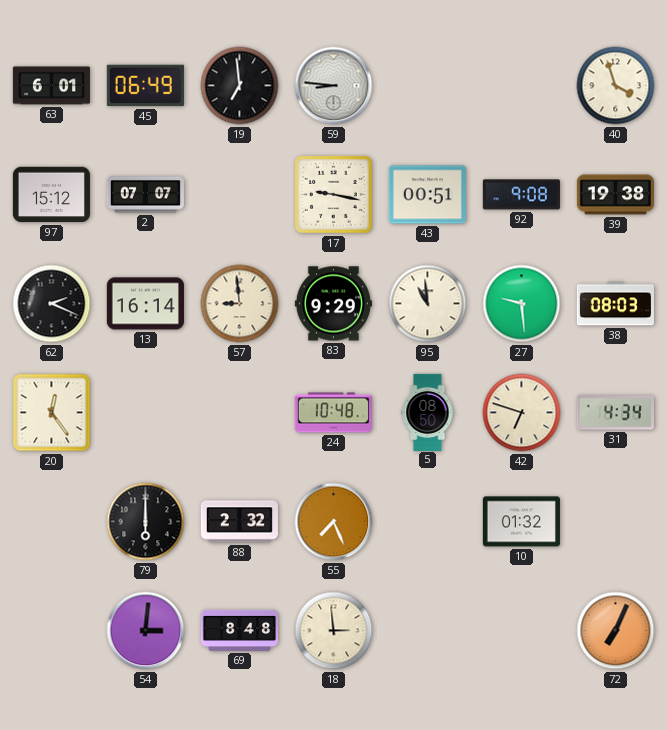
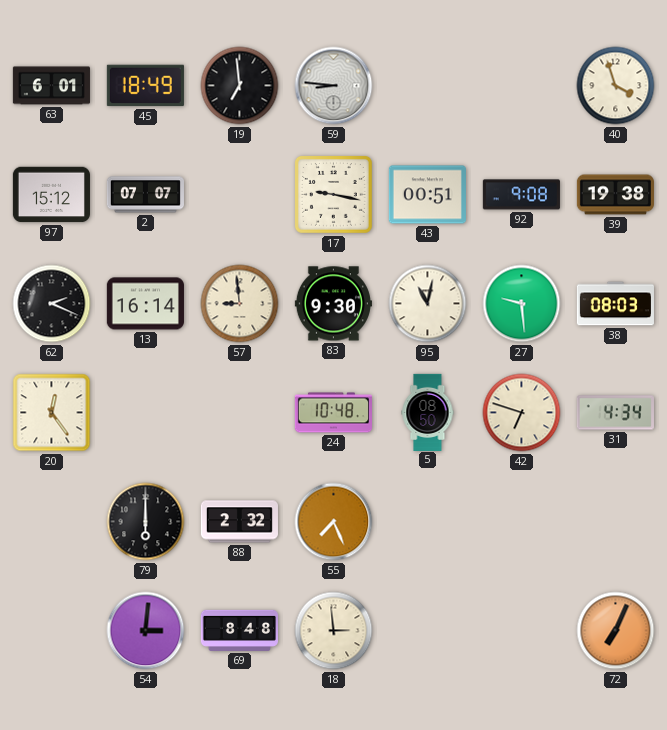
45: 06:49 -> 18:49
83: 9:29 -> 9:30
95: 10:59 -> 11:02
10: 01:32 -> none
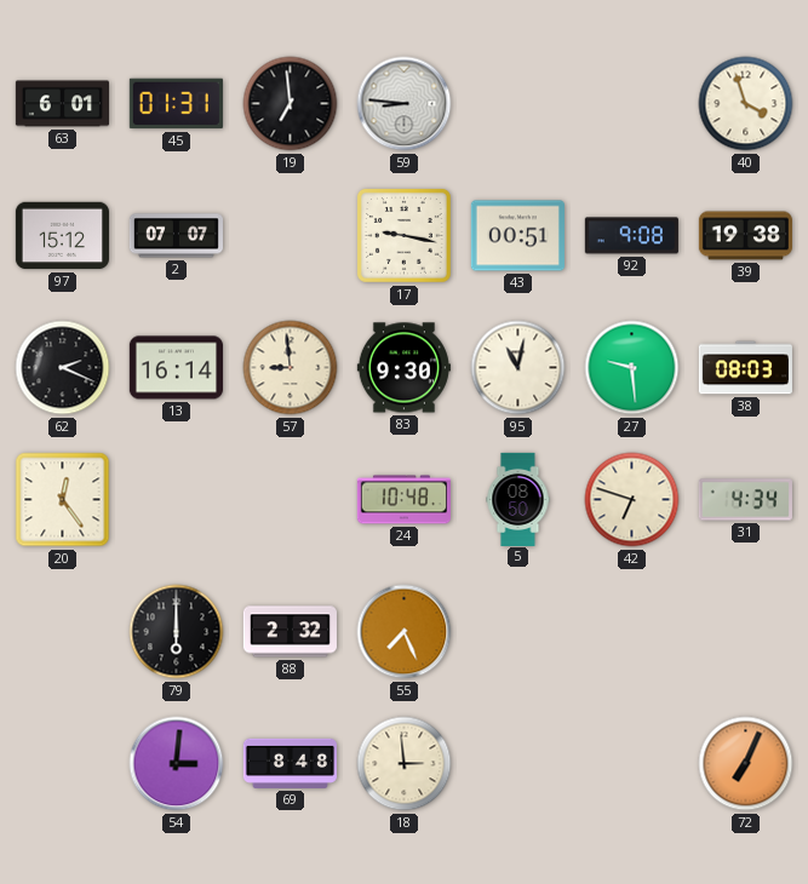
45: 18:49 -> 01:31
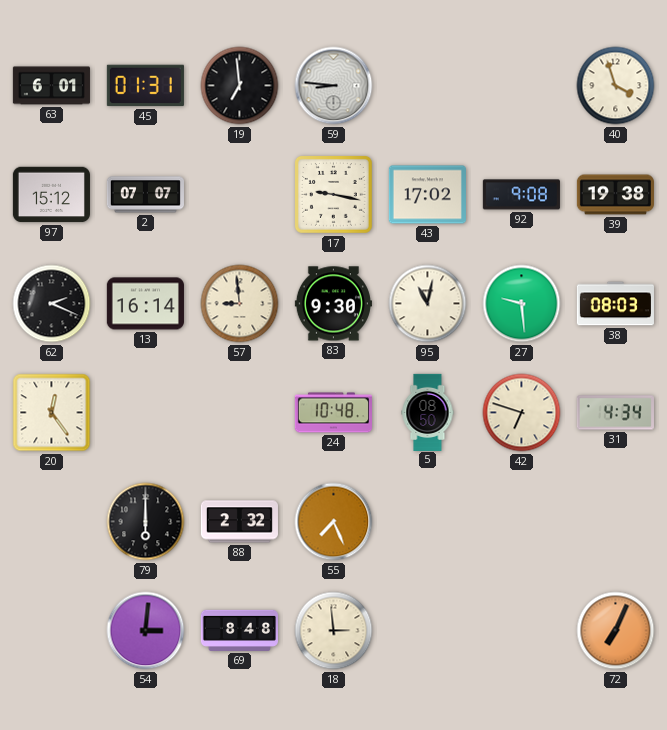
43: 00:51 -> 17:02
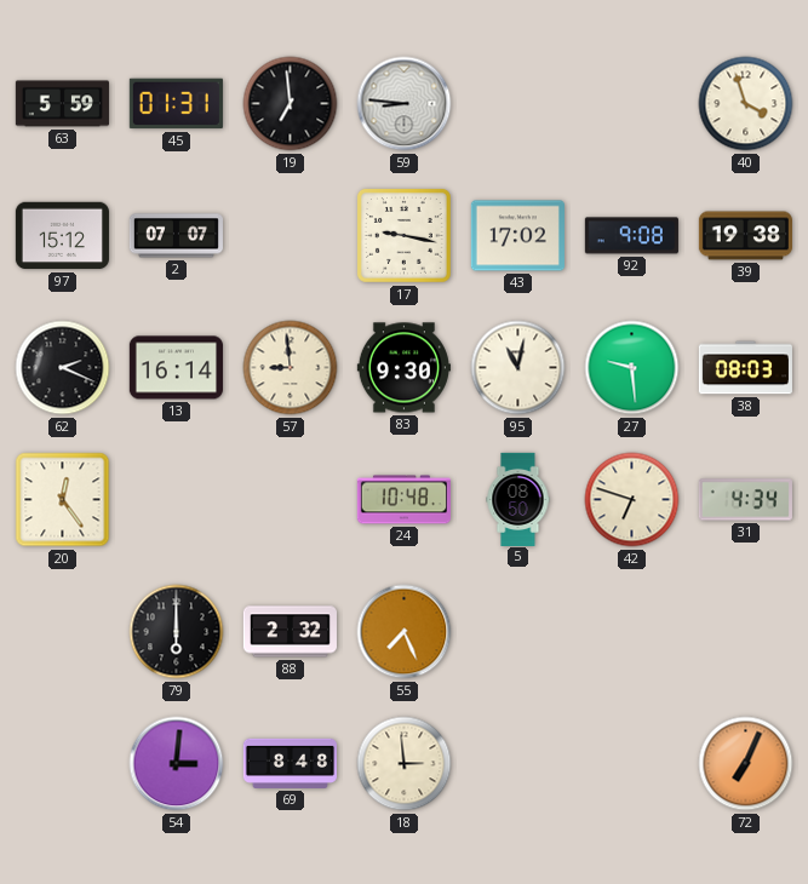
63: 6:01 -> 5:59
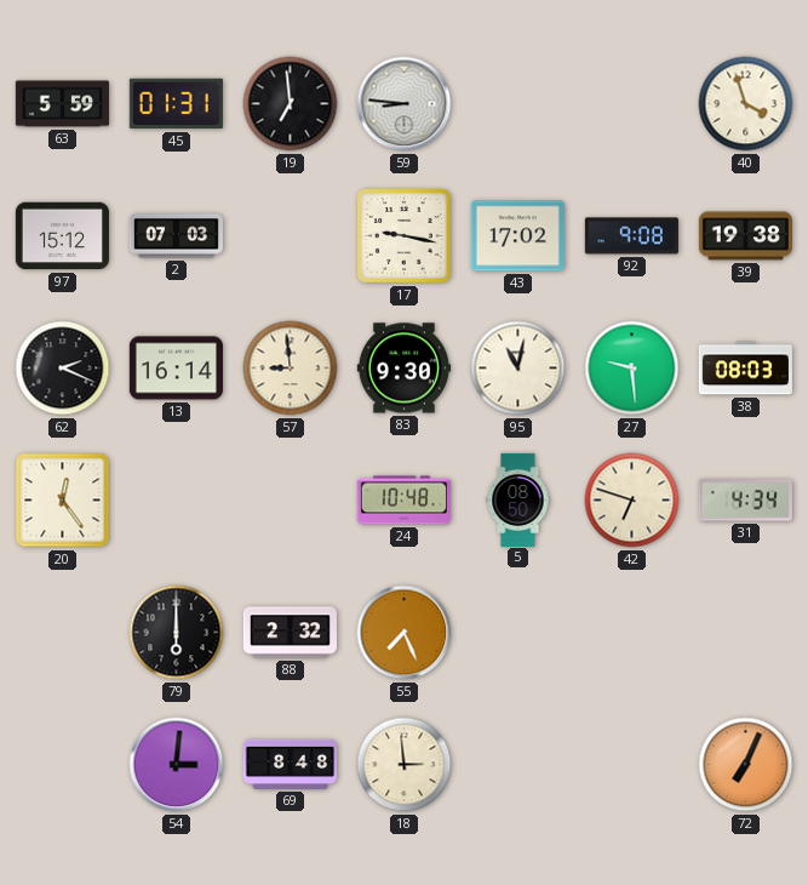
2: 07:07 -> 07:03
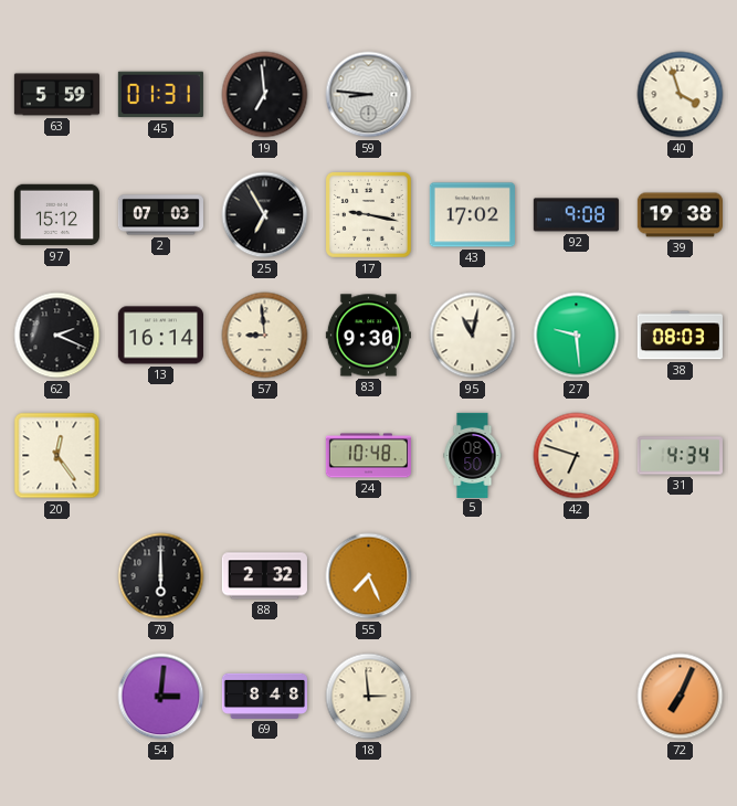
25: none -> 6:55
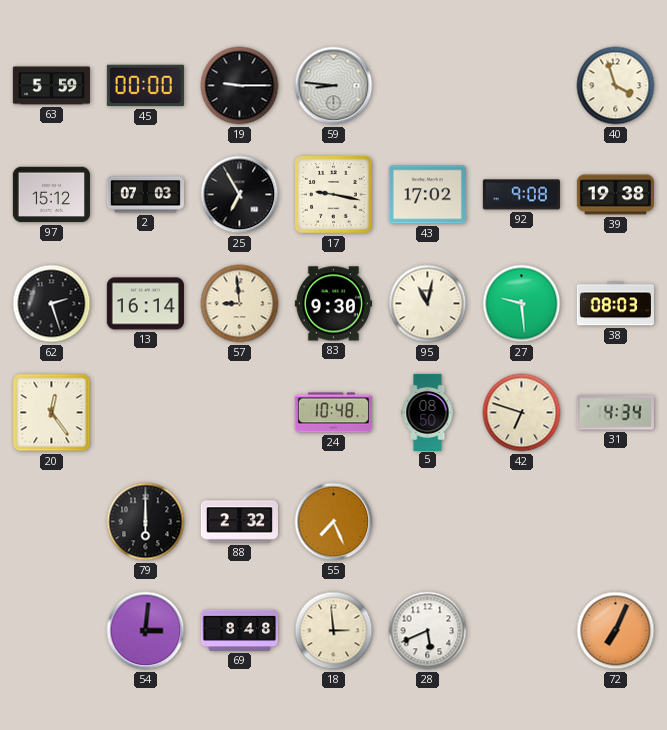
45: 01:31 -> 00:00
19: 6:59 -> 9:15
62: 2:19 -> 2:27
28: none -> 5:41
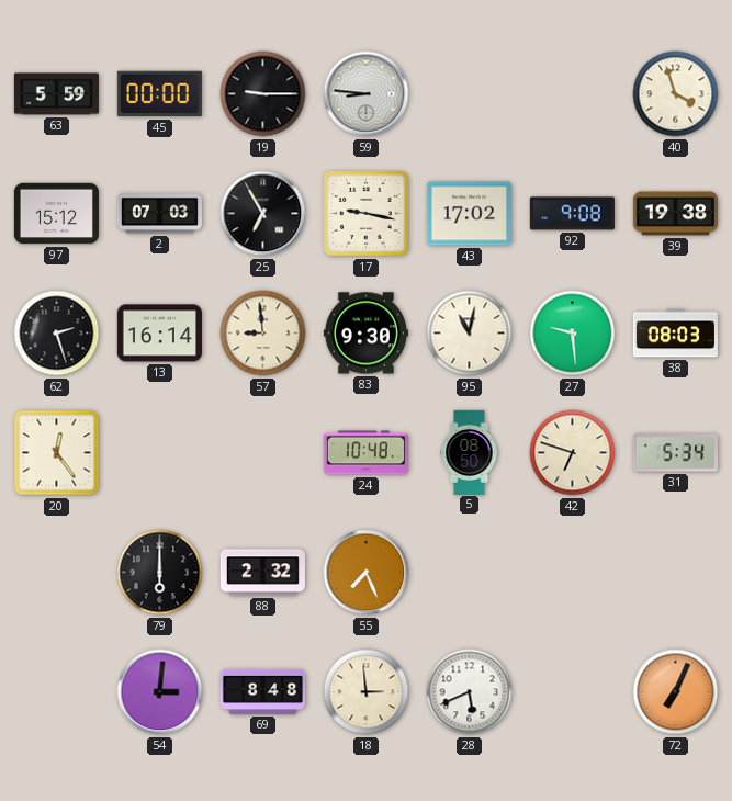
31: 4:34 -> 5:34
